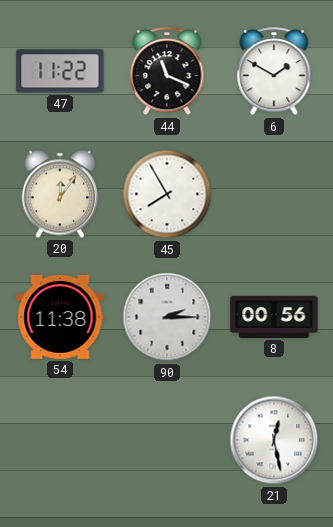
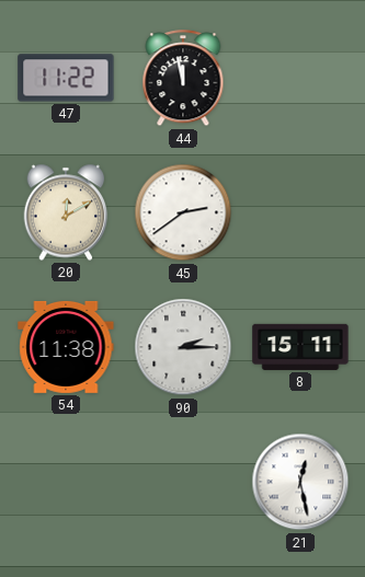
44: 11:19 -> 11:58
6: 1:50 -> none
20: 12:06 -> 12:10
45: 7:55 -> 2:39
8: 00:56 -> 15:11
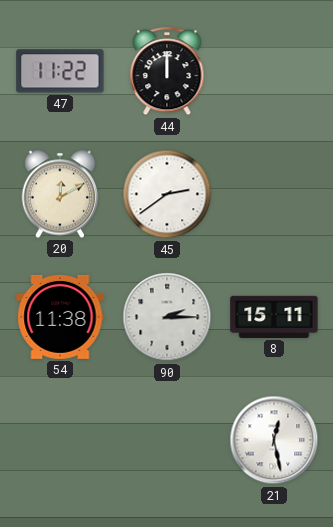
44: 11:58 -> 12:00
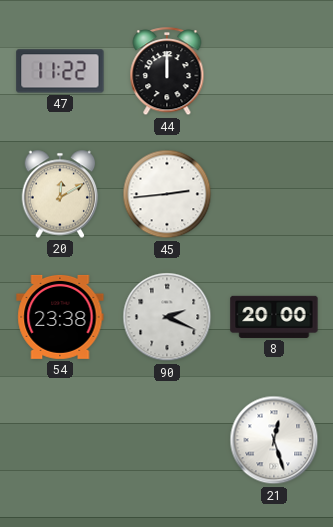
45: 2:39 -> 2:44
54: 11:38 -> 23:38
90: 2:15 -> 2:19
8: 15:11 -> 20:00
21: 12:28 -> 12:27
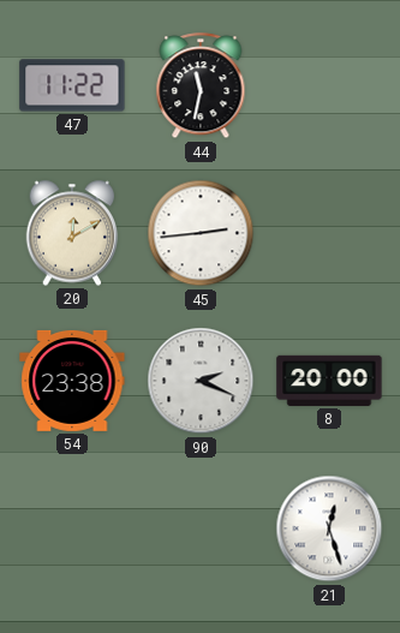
44: 12:00 -> 11:32
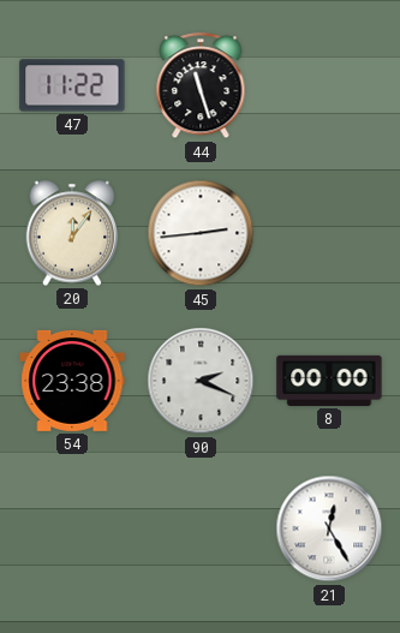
44: 11:32 -> 11:27
20: 12:10 -> 12:06
8: 20:00 -> 00:00
21: 12:27 -> 12:25
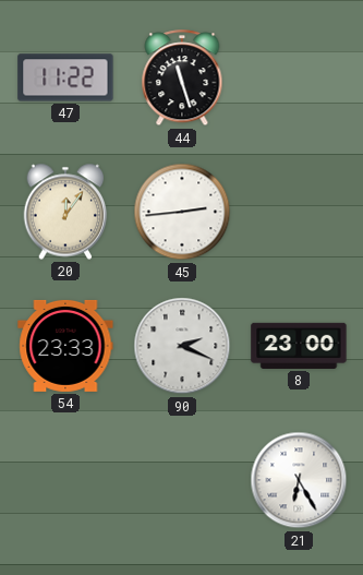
54: 23:38 -> 23:33
8: 00:00 -> 23:00
21: 12:25 -> 6:25
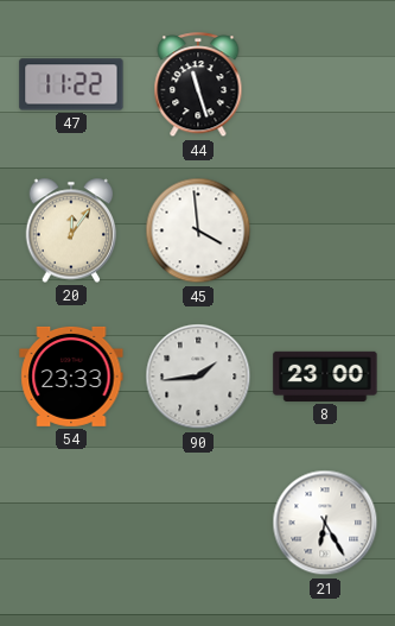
45: 2:44 -> 3:59
90: 2:19 -> 1:44
